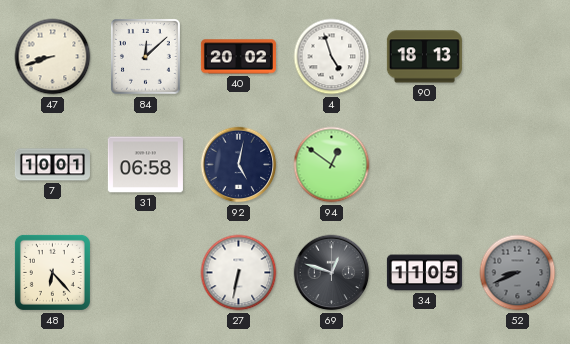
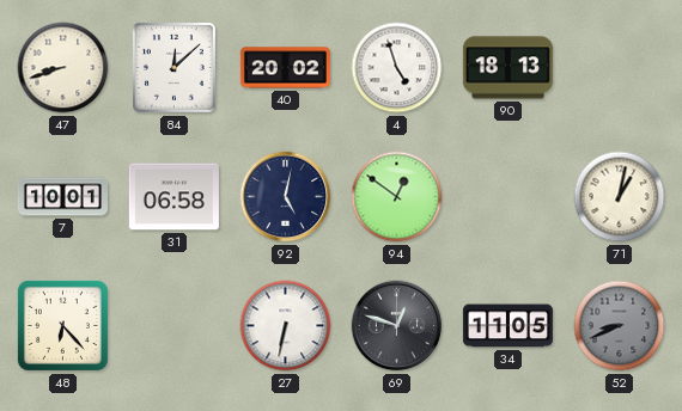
71: none -> 1:02
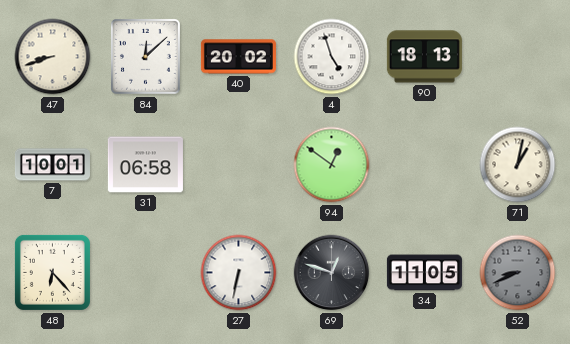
92: 5:02 -> none
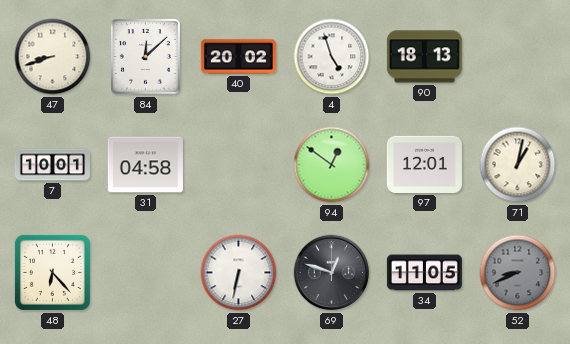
31: 06:58 -> 04:58
97: none -> 12:01
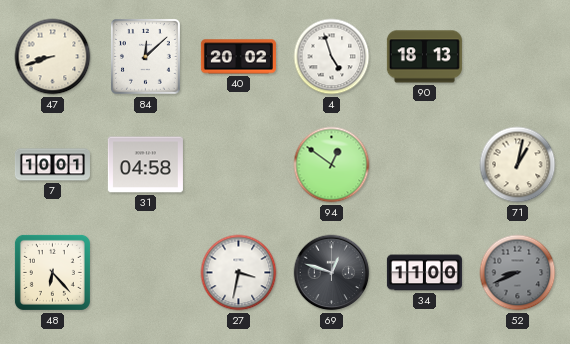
97: 12:01 -> none
27: 6:32 -> 3:32
34: 11:05 -> 11:00
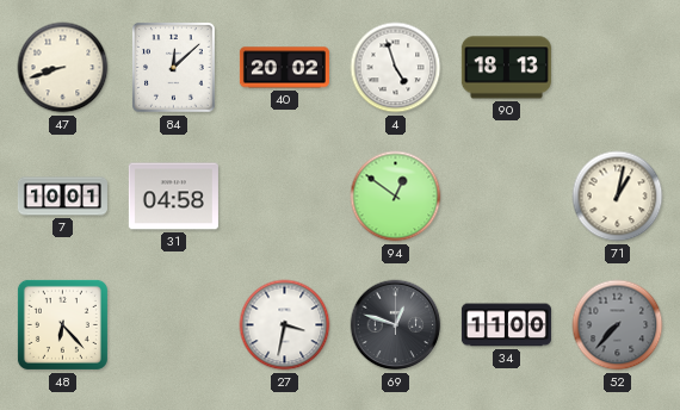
52: 8:41 -> 7:37
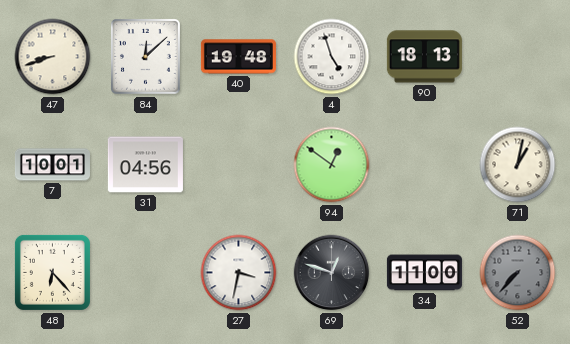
40: 20:02 -> 19:48
31: 04:58 -> 04:56
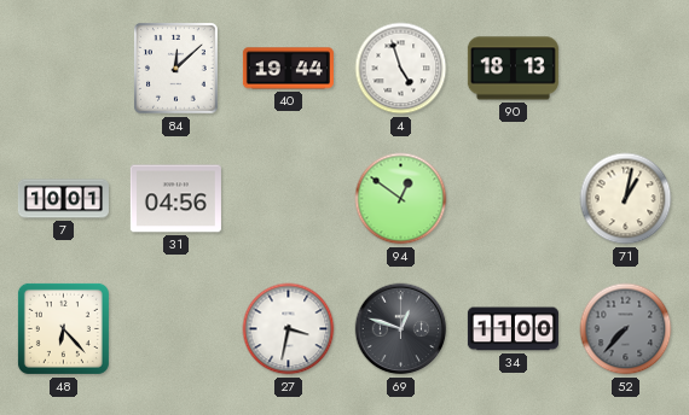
47: 8:42 -> none
40: 19:48 -> 19:44
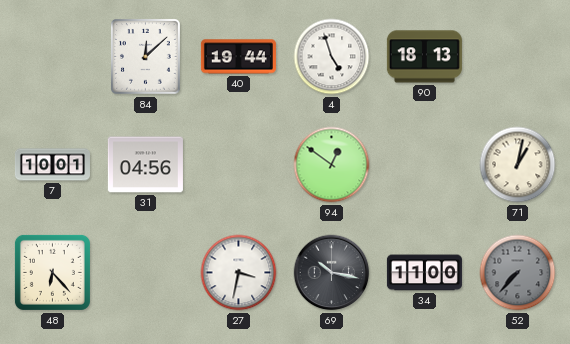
69: 12:48 -> 10:17
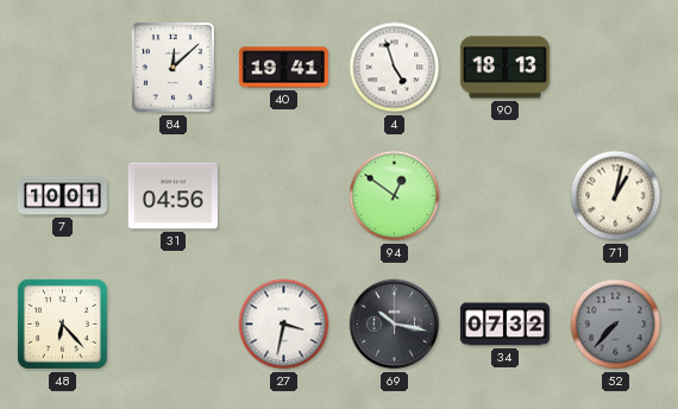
40: 19:44 -> 19:41
34: 11:00 -> 07:32
